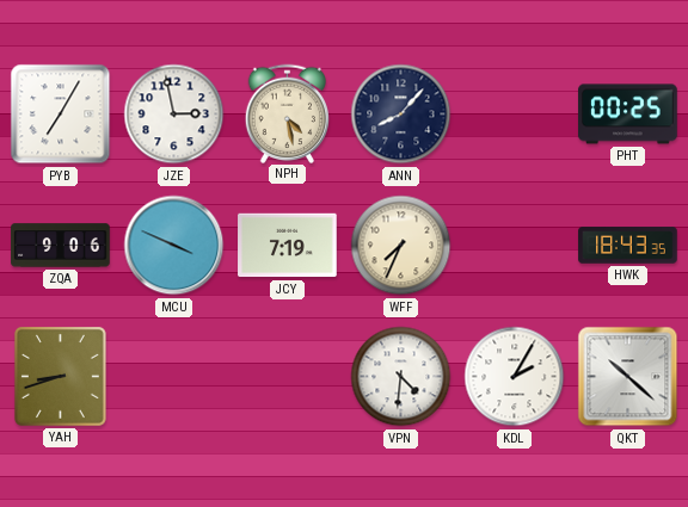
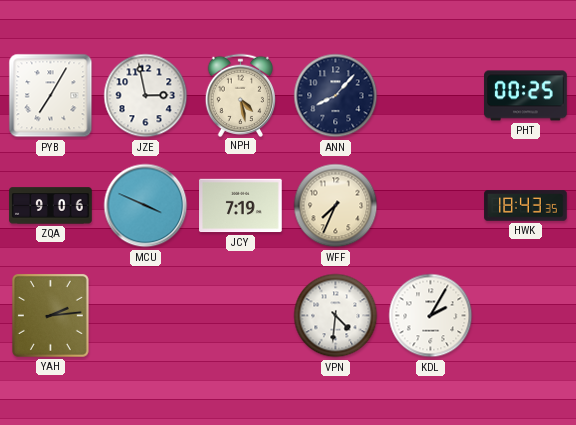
YAH: 8:42 -> 2:14
QKT: 10:22 -> none
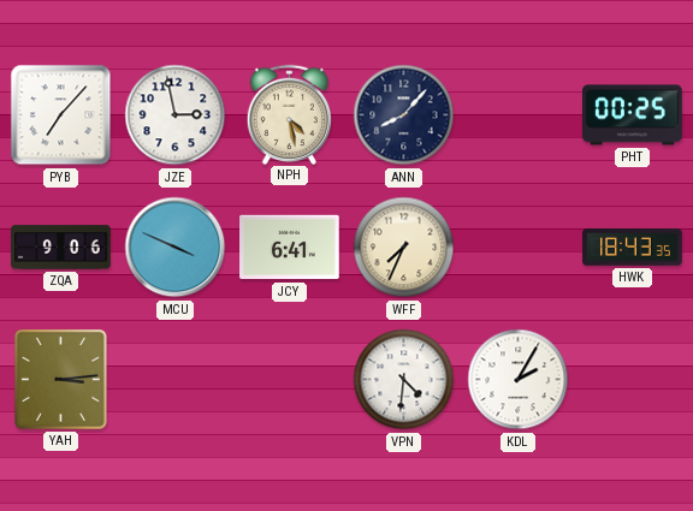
PYB: 7:05 -> 7:07
JCY: 7:19 -> 6:41
YAH: 2:14 -> 3:14
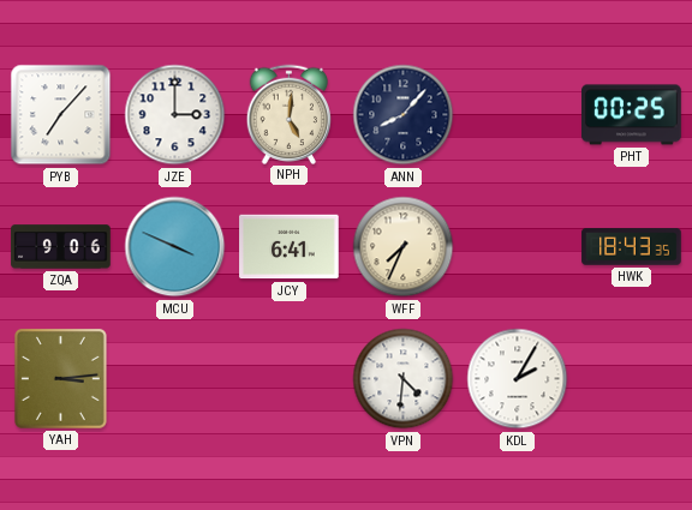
JZE: 2:58 -> 3:00
NPH: 4:28 -> 5:01
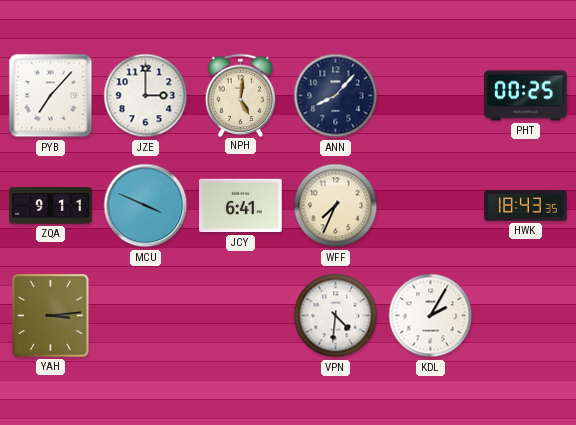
ZQA: 9:06 -> 9:11
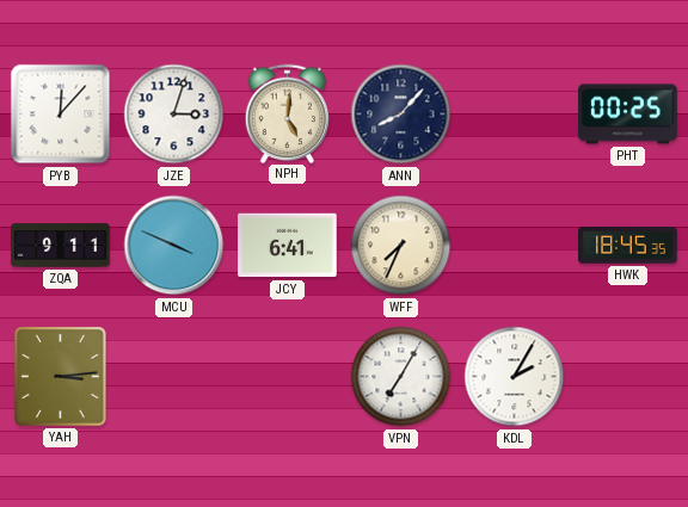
PYB: 7:07 -> 12:07
JZE: 3:00 -> 3:03
HWK: 18:43 -> 18:45
VPN: 4:31 -> 7:05
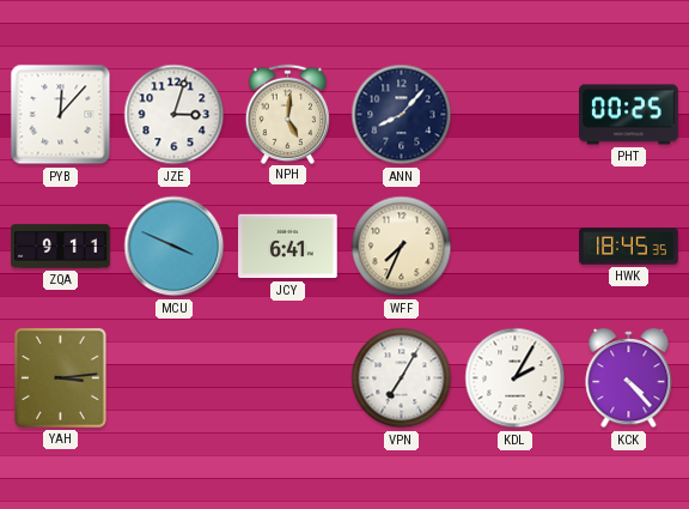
KCK: none -> 4:23
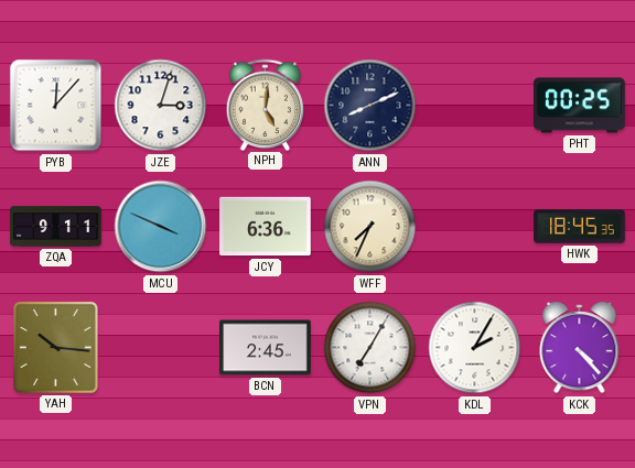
ANN: 8:07 -> 8:11
JCY: 6:41 -> 6:36
YAH: 3:14 -> 10:16
BCN: none -> 2:45
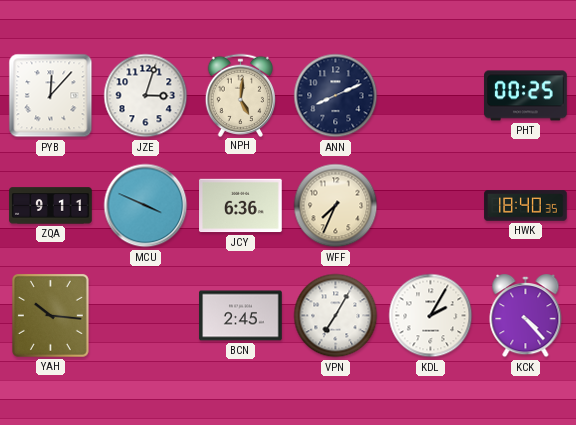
HWK: 18:45 -> 18:40
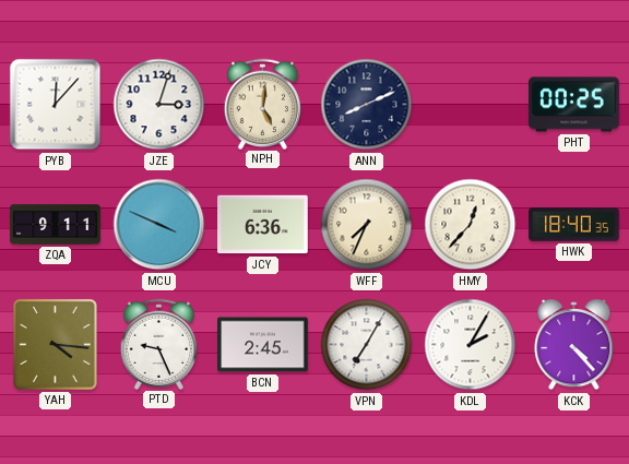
HMY: none -> 12:37
YAH: 10:16 -> 4:16
PTD: none -> 9:26
